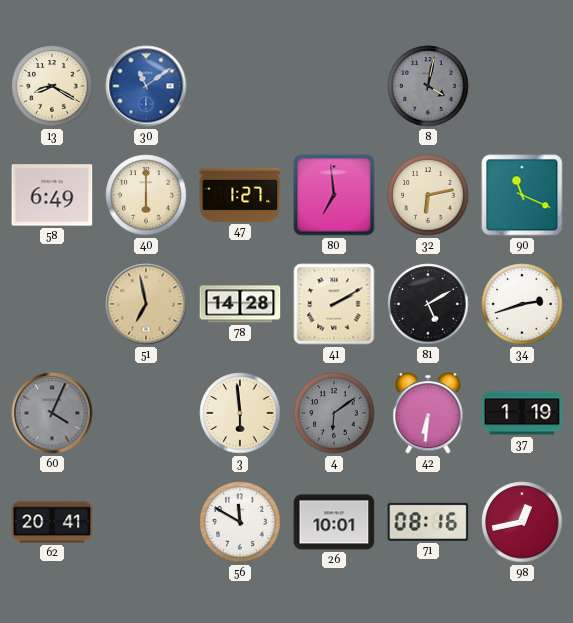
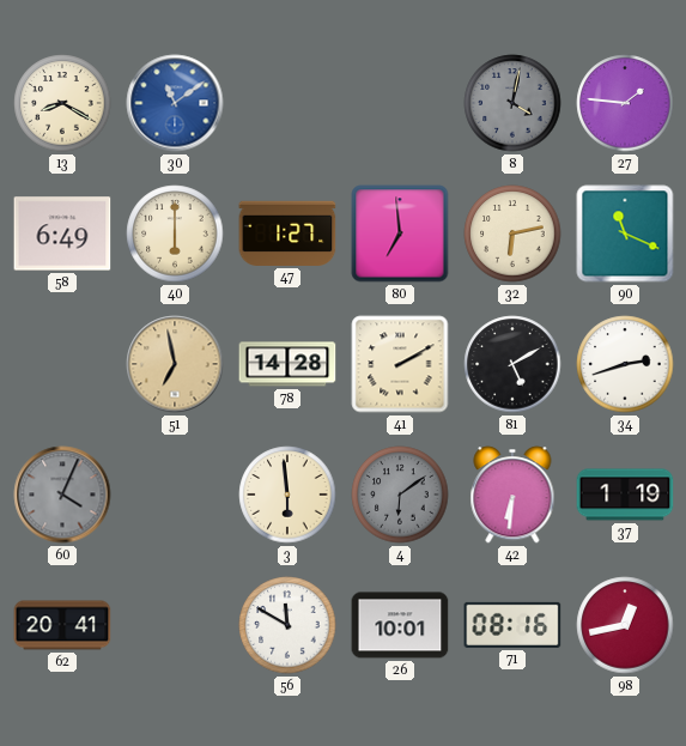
27: none -> 1:46
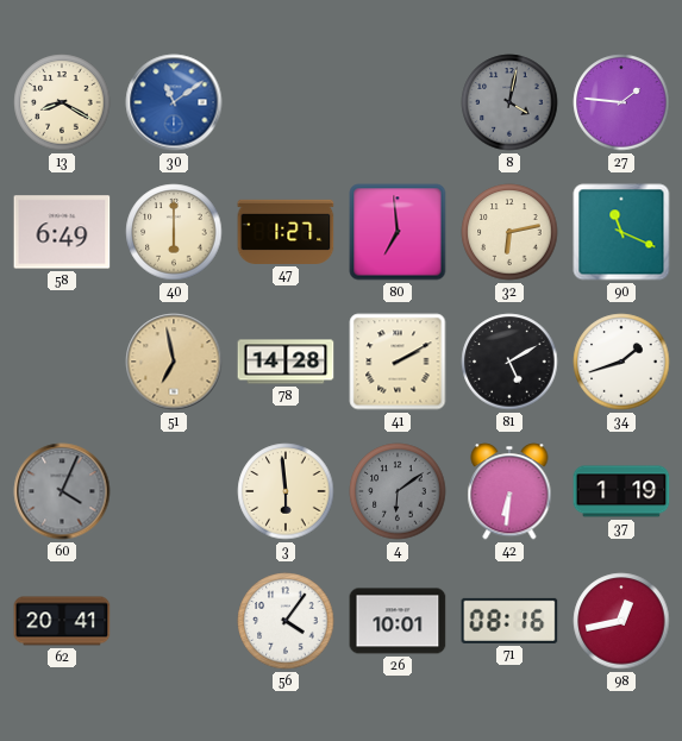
34: 2:42 -> 1:42
56: 11:50 -> 4:06
